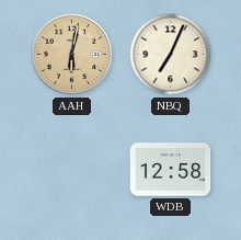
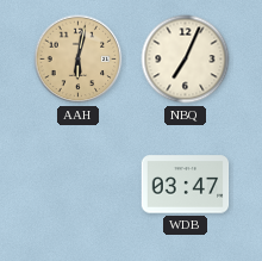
WDB: 12:58 -> 03:47
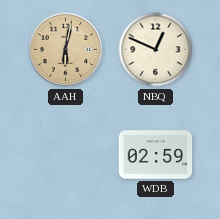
NBQ: 7:04 -> 12:49
WDB: 03:47 -> 02:59
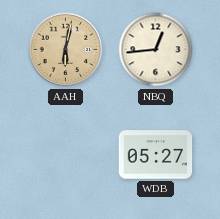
NBQ: 12:49 -> 12:44
WDB: 02:59 -> 05:27
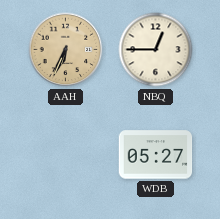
AAH: 6:02 -> 6:34
NBQ: 12:44 -> 12:45
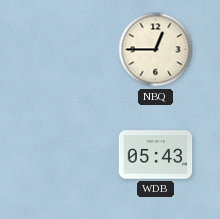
AAH: 6:34 -> none
WDB: 05:27 -> 05:43
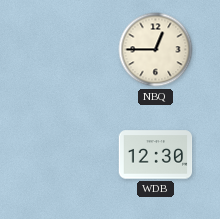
WDB: 05:43 -> 12:30
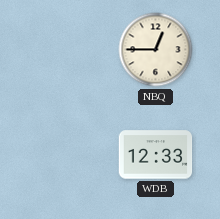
WDB: 12:30 -> 12:33
